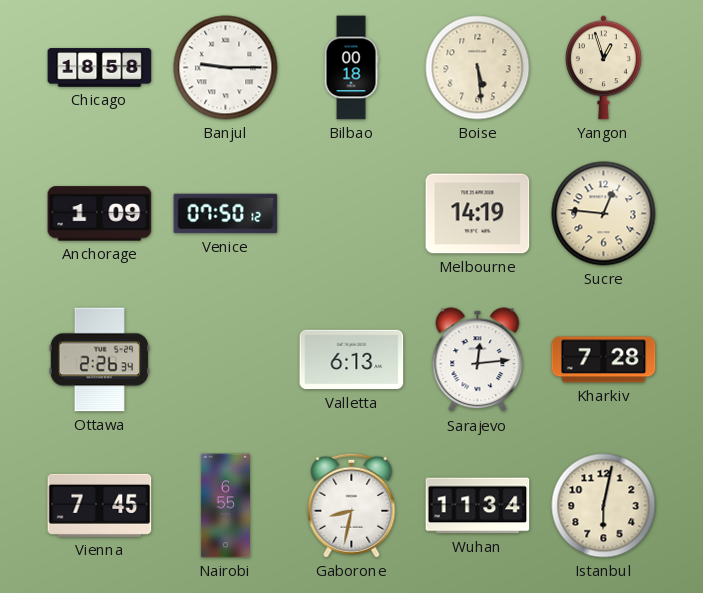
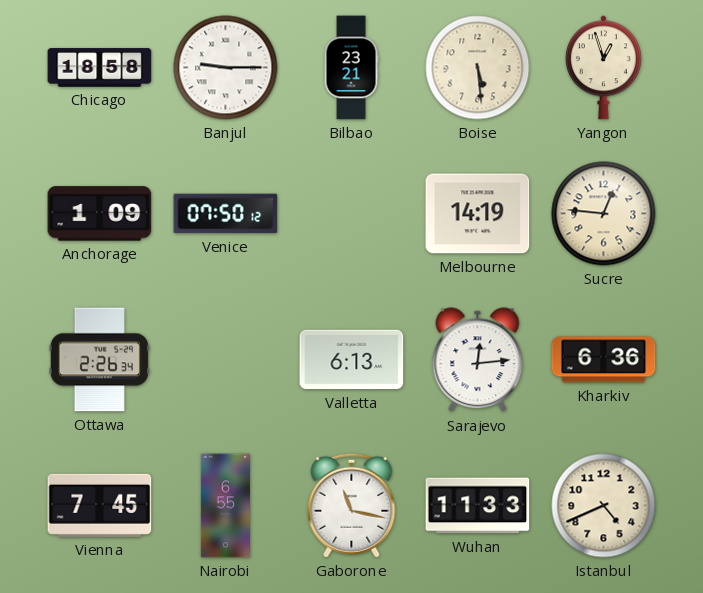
Bilbao: 00:18 -> 23:21
Kharkiv: 7:28 -> 6:36
Gaborone: 8:32 -> 11:17
Wuhan: 11:34 -> 11:33
Istanbul: 6:02 -> 4:41
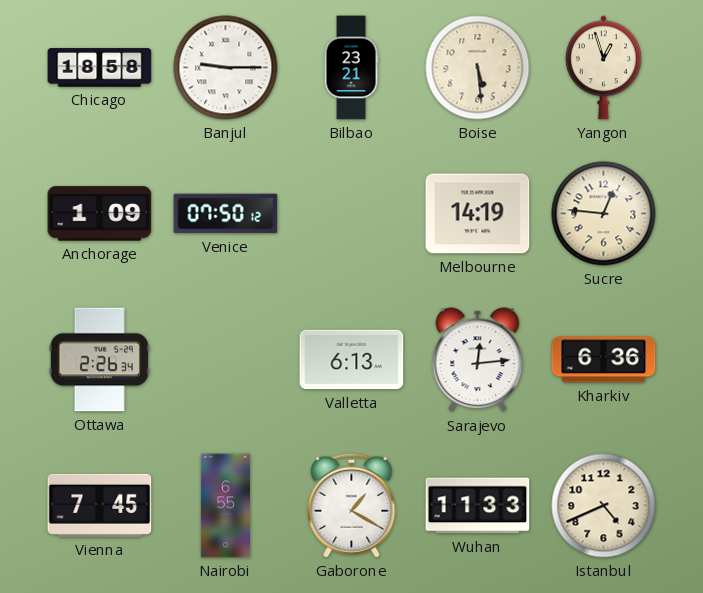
Gaborone: 11:17 -> 1:20
